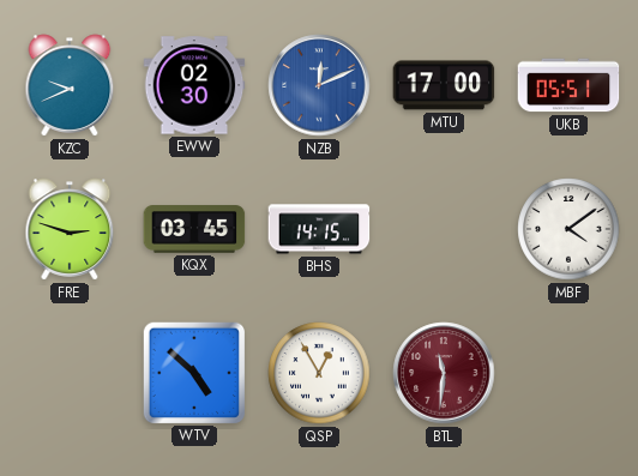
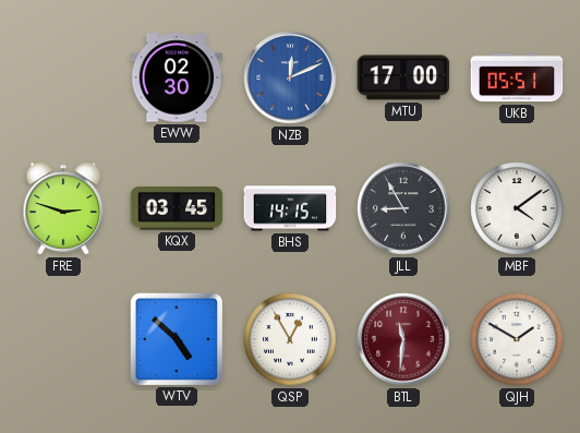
KZC: 9:41 -> none
JLL: none -> 8:55
QJH: none -> 1:50
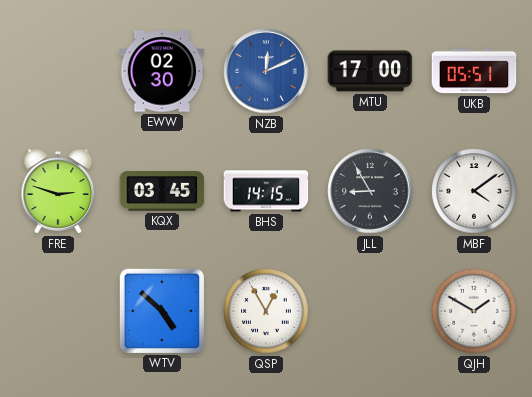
BTL: 11:31 -> none
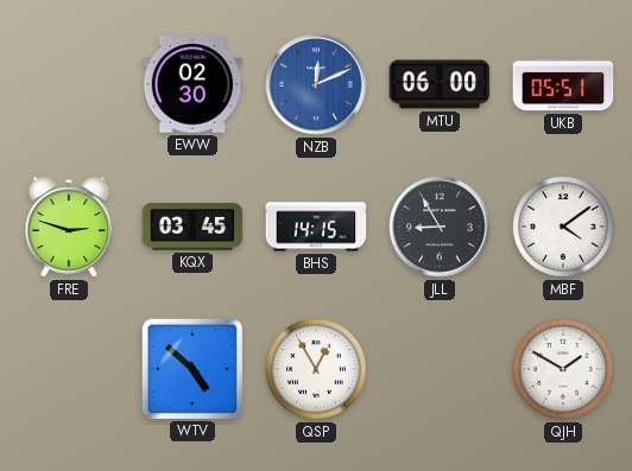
MTU: 17:00 -> 06:00
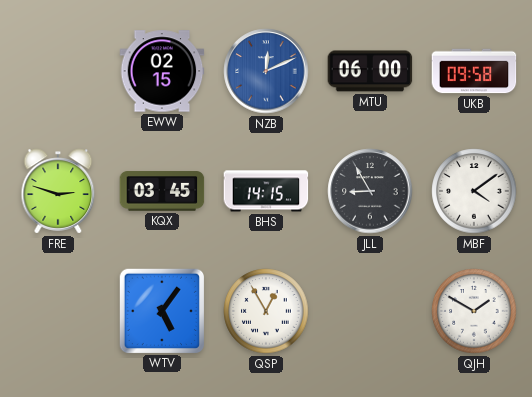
EWW: 02:30 -> 02:15
UKB: 05:51 -> 09:58
WTV: 4:52 -> 5:06
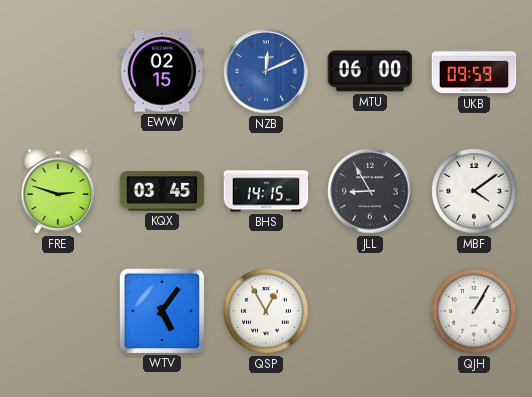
UKB: 09:58 -> 09:59
QJH: 1:50 -> 1:05
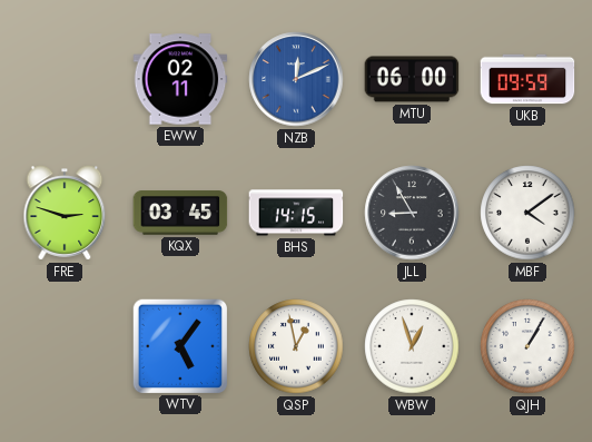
EWW: 02:15 -> 02:11
QSP: 12:55 -> 12:58
WBW: none -> 12:57
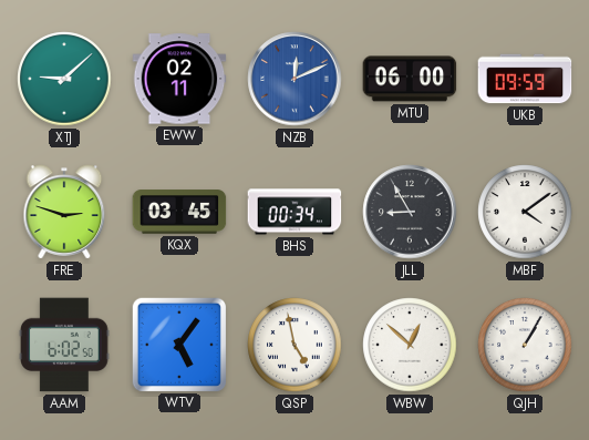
XTJ: none -> 9:08
BHS: 14:15 -> 00:34
AAM: none -> 6:02
QSP: 12:58 -> 4:58
WBW: 12:57 -> 12:52
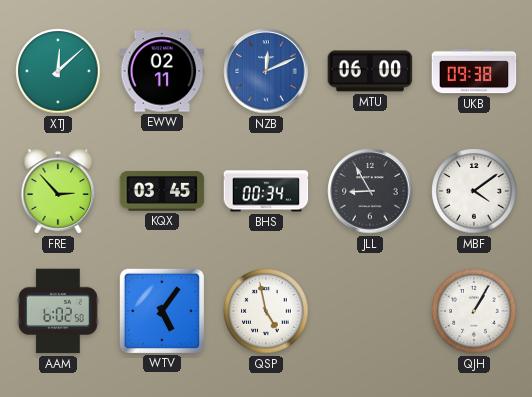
XTJ: 9:08 -> 12:08
UKB: 09:59 -> 09:38
FRE: 2:48 -> 2:53
WBW: 12:52 -> none
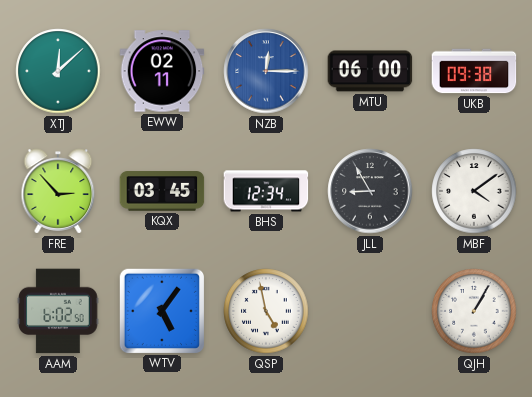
NZB: 12:11 -> 12:15
BHS: 00:34 -> 12:34
